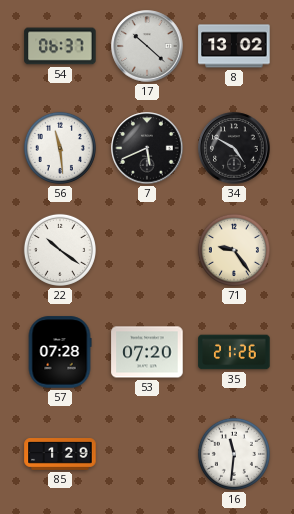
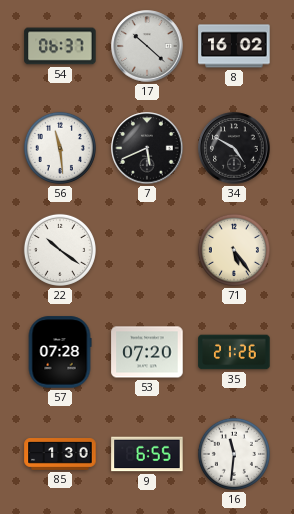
8: 13:02 -> 16:02
71: 9:24 -> 5:24
85: 1:29 -> 1:30
9: none -> 6:55
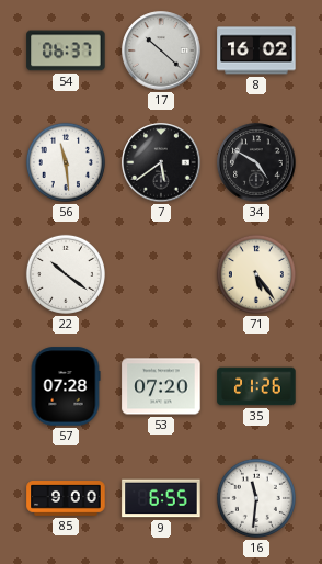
7: 5:41 -> 5:39
85: 1:30 -> 9:00
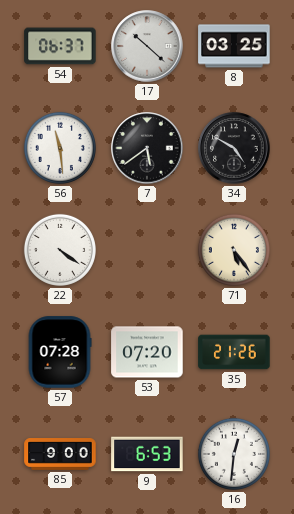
8: 16:02 -> 03:25
22: 10:21 -> 4:21
9: 6:55 -> 6:53
16: 11:31 -> 12:31
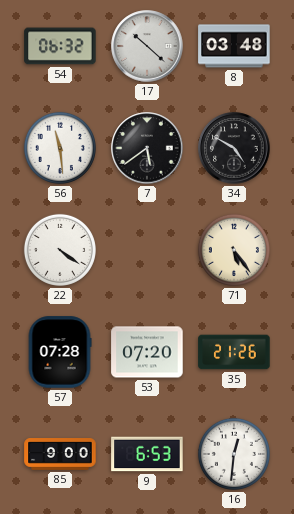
54: 06:37 -> 06:32
8: 03:25 -> 03:48
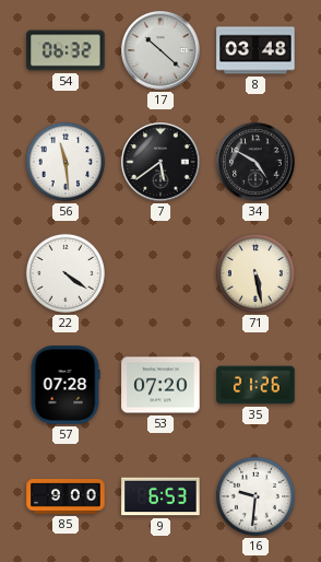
71: 5:24 -> 5:28
16: 12:31 -> 9:31
